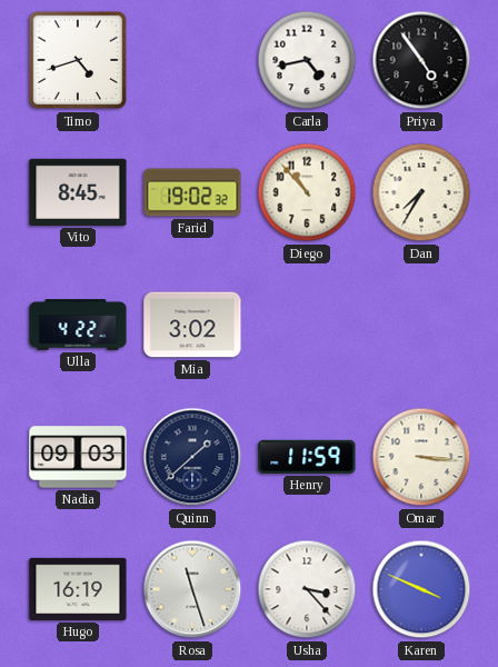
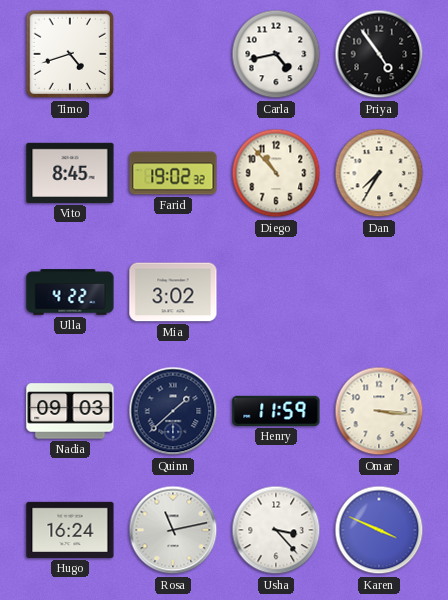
Hugo: 16:19 -> 16:24
Rosa: 11:27 -> 11:13
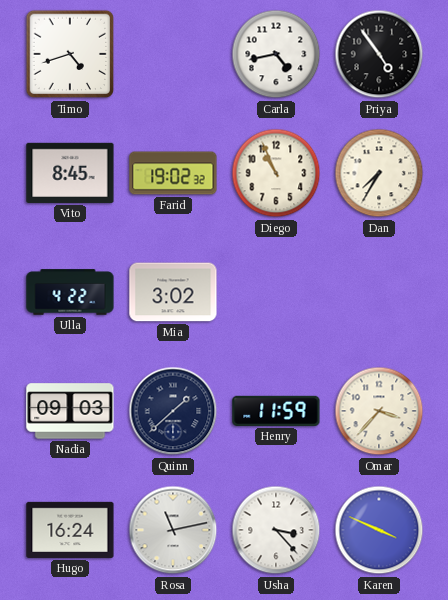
Diego: 10:53 -> 10:56
Omar: 3:16 -> 3:37
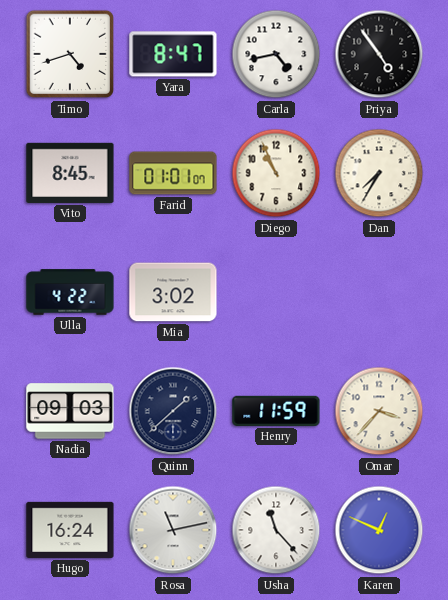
Yara: none -> 8:47
Farid: 19:02 -> 01:01
Usha: 3:23 -> 11:23
Karen: 3:49 -> 12:49
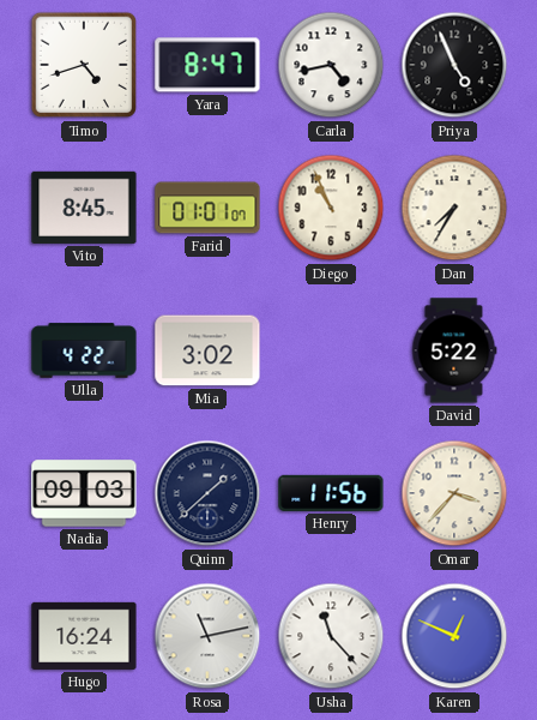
Priya: 4:54 -> 4:56
David: none -> 5:22
Henry: 11:59 -> 11:56
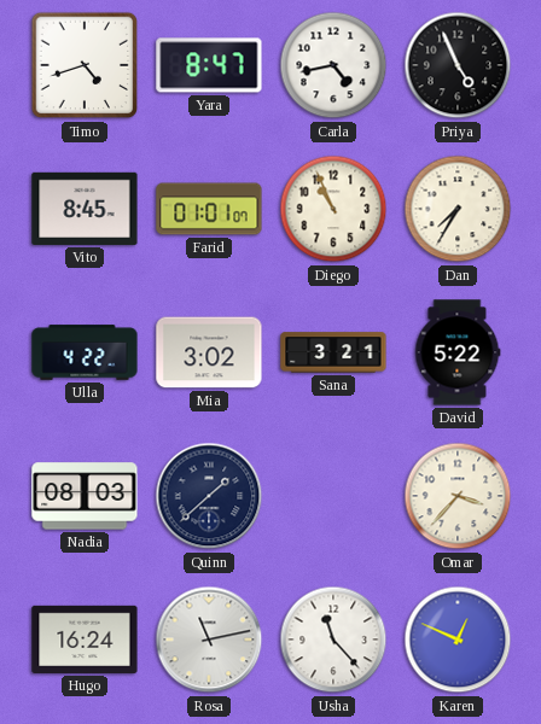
Sana: none -> 3:21
Nadia: 09:03 -> 08:03
Henry: 11:56 -> none
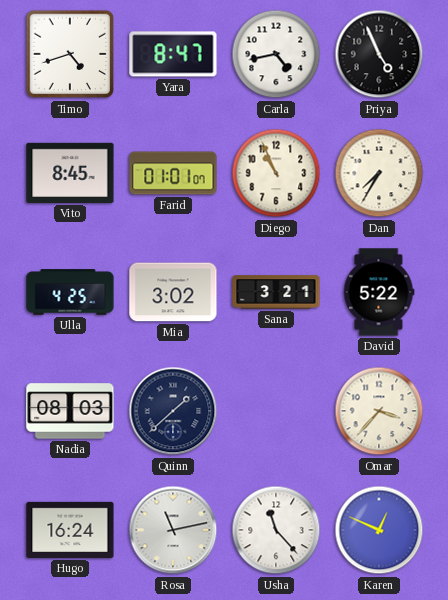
Ulla: 4:22 -> 4:25
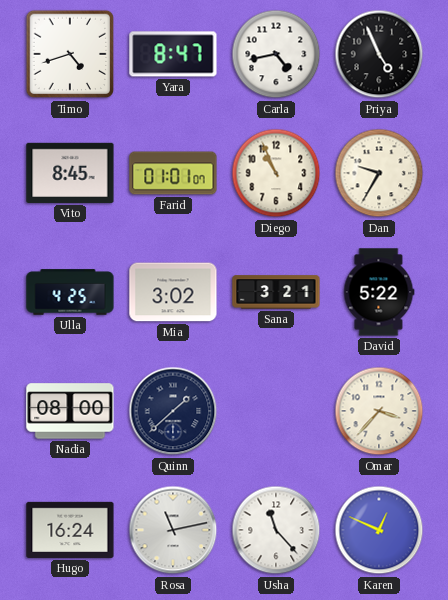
Dan: 7:35 -> 9:35
Nadia: 08:03 -> 08:00
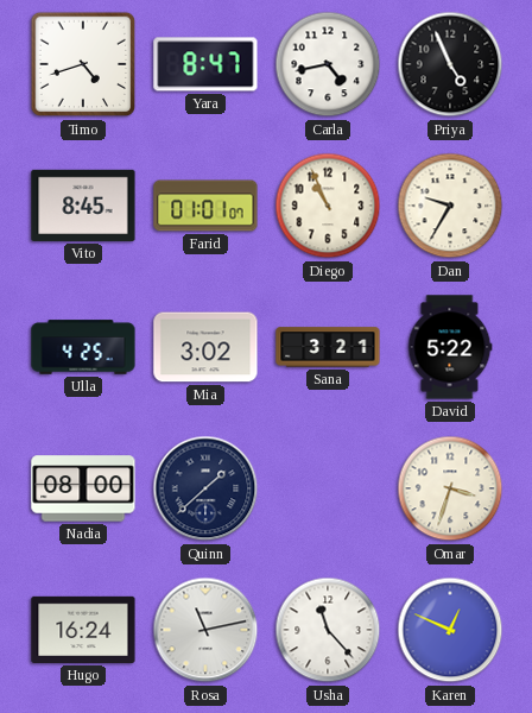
Omar: 3:37 -> 3:33
